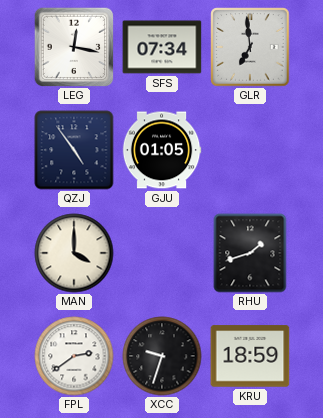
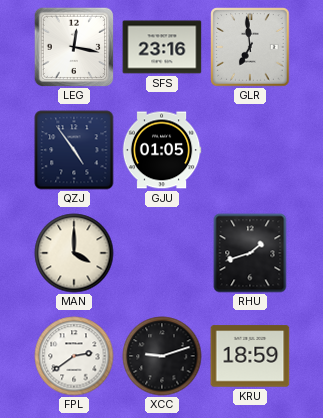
SFS: 07:34 -> 23:16
XCC: 9:33 -> 9:12
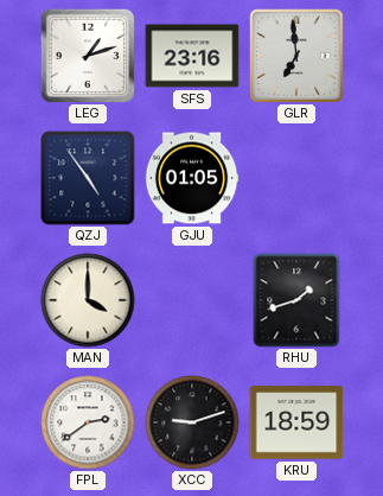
LEG: 12:17 -> 1:12
